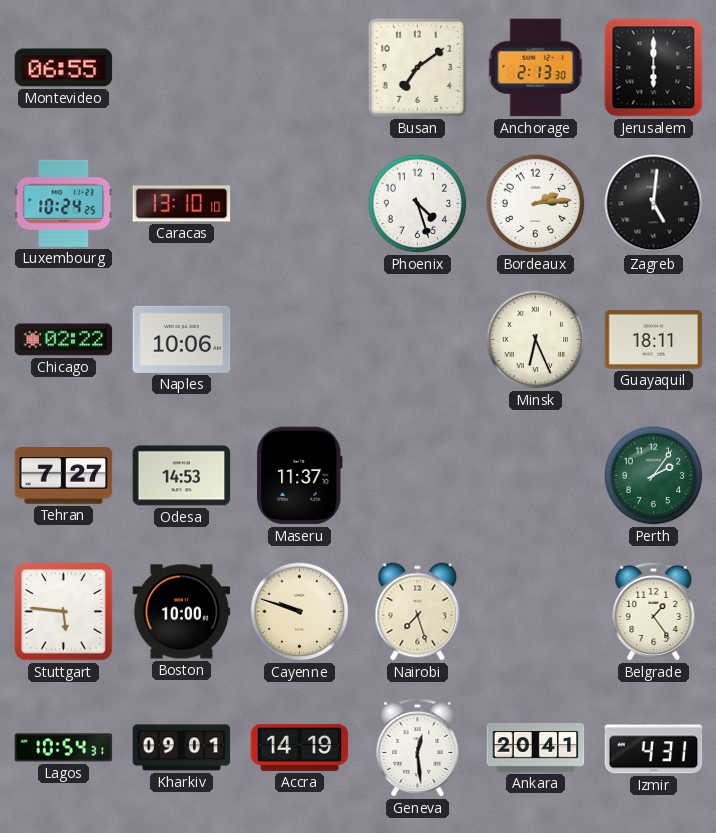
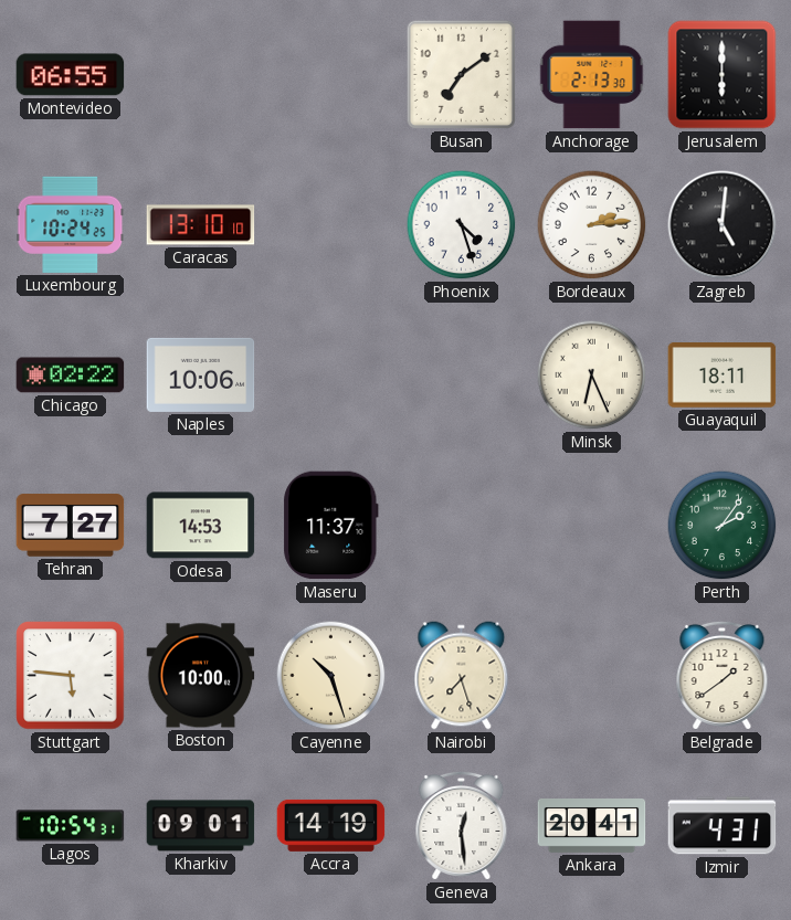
Cayenne: 9:48 -> 10:27
Belgrade: 1:24 -> 1:39
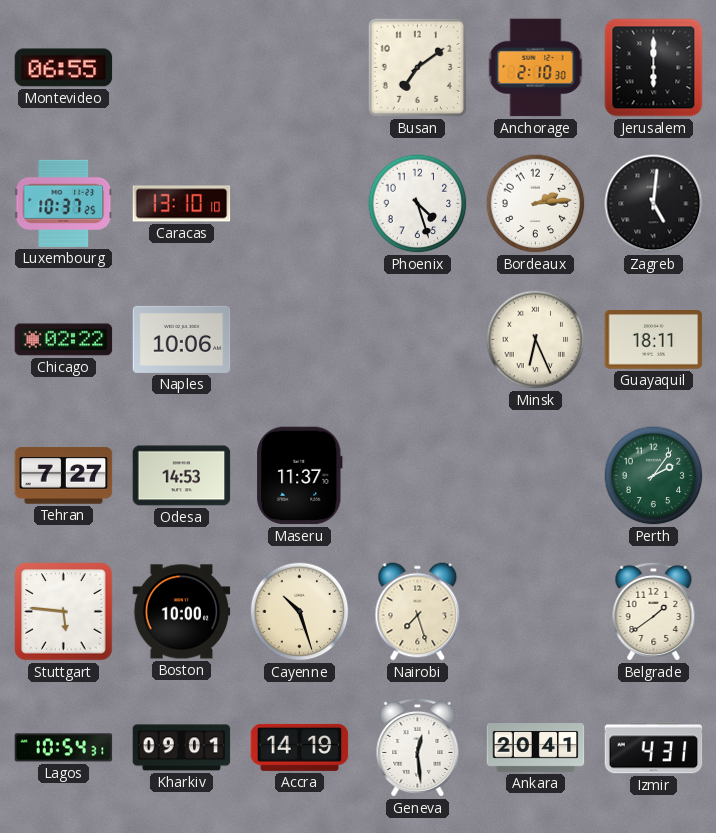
Anchorage: 2:13 -> 2:10
Luxembourg: 10:24 -> 10:37
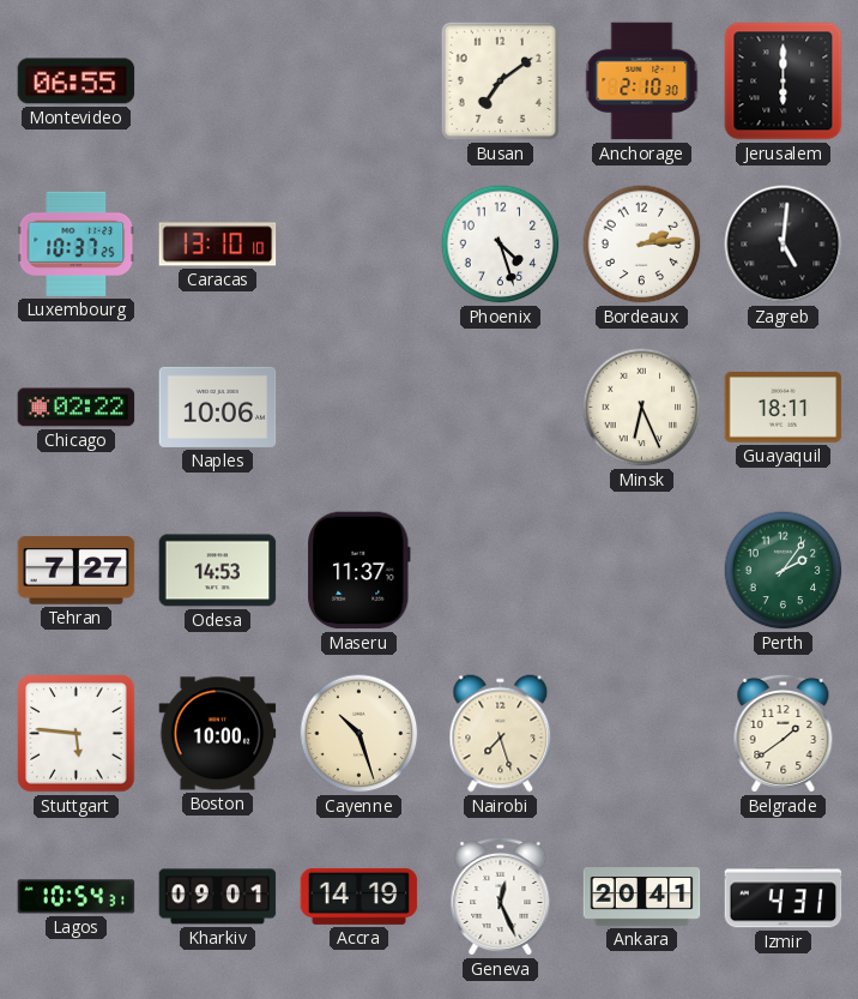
Geneva: 12:29 -> 12:26
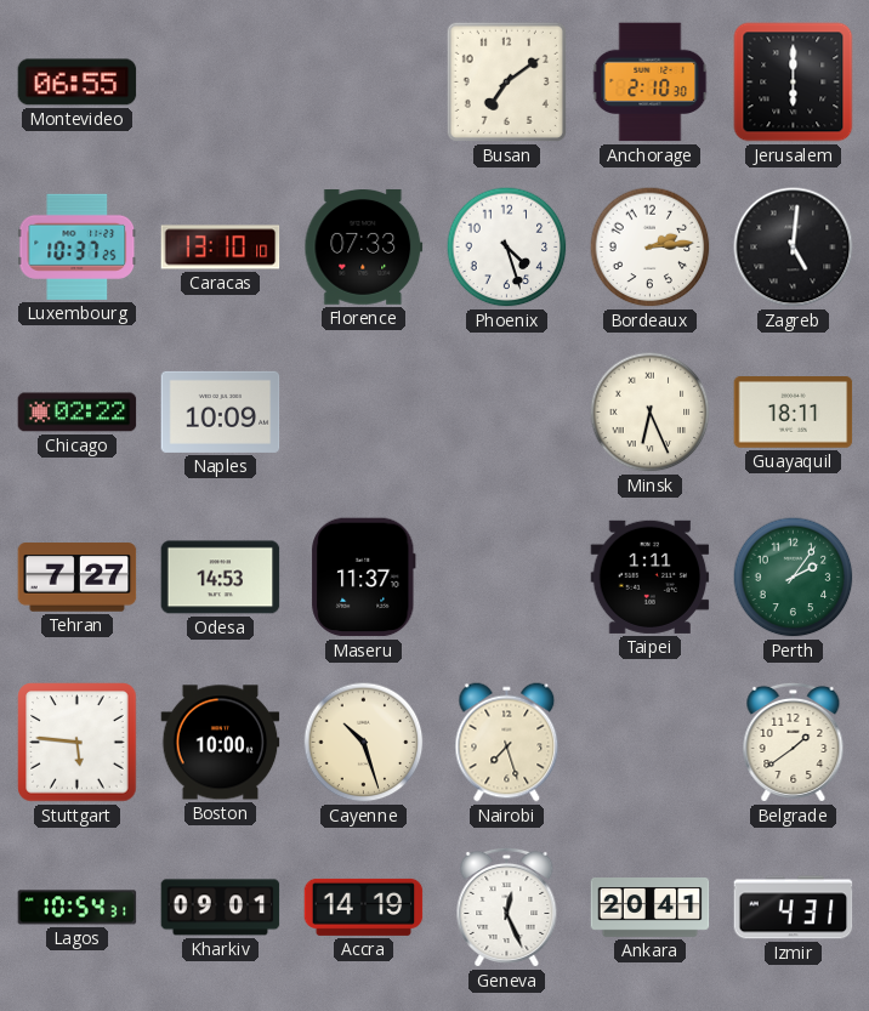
Florence: none -> 07:33
Naples: 10:06 -> 10:09
Taipei: none -> 1:11
